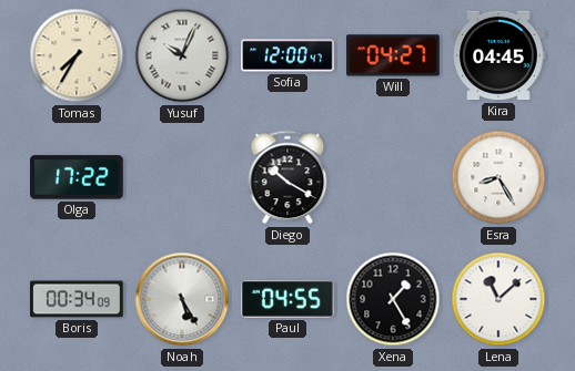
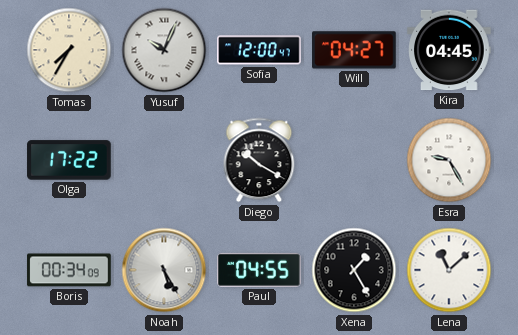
Esra: 8:25 -> 9:25
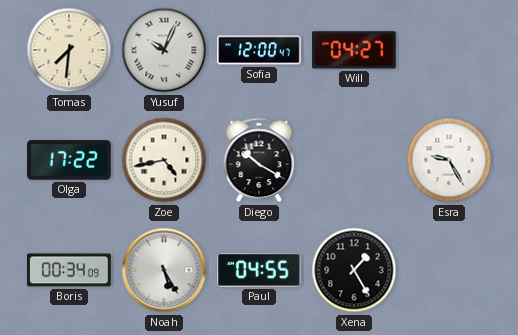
Tomas: 7:35 -> 7:31
Kira: 04:45 -> none
Zoe: none -> 4:43
Lena: 11:08 -> none
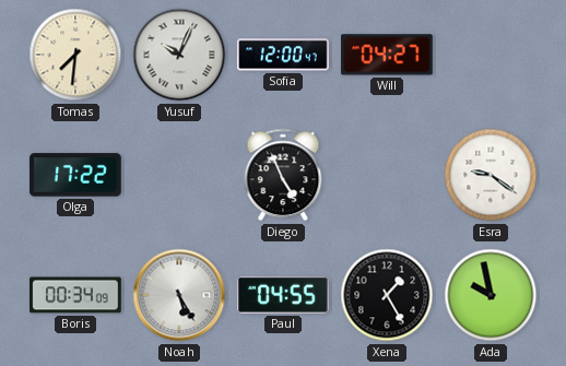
Zoe: 4:43 -> none
Diego: 10:20 -> 4:56
Esra: 9:25 -> 9:21
Ada: none -> 9:58
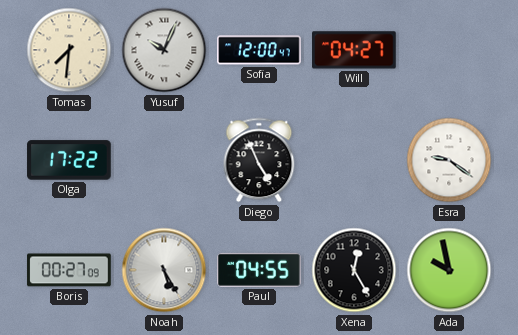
Boris: 00:34 -> 00:27
Xena: 1:25 -> 12:25
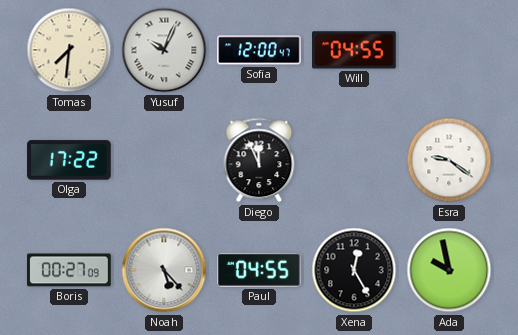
Will: 04:27 -> 04:55
Diego: 4:56 -> 11:56
Noah: 5:25 -> 5:23
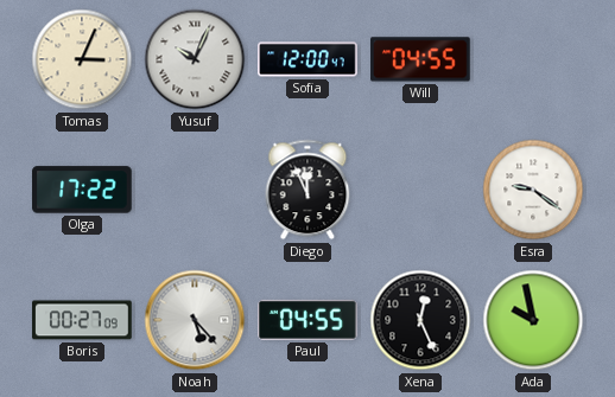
Tomas: 7:31 -> 3:04
Xena: 12:25 -> 12:26
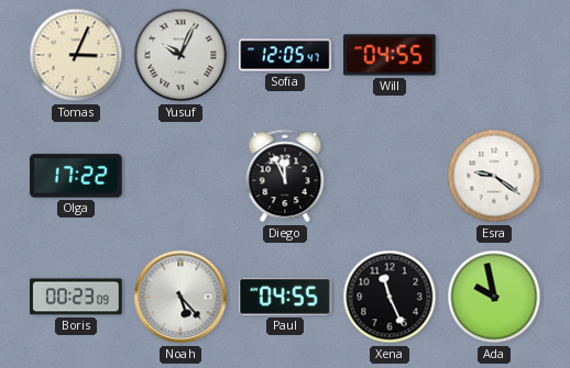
Sofia: 12:00 -> 12:05
Boris: 00:27 -> 00:23
Xena: 12:26 -> 11:26
